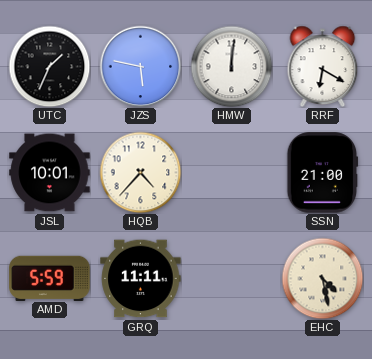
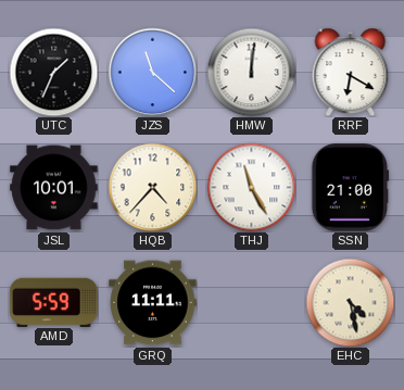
JZS: 5:47 -> 11:22
THJ: none -> 11:25
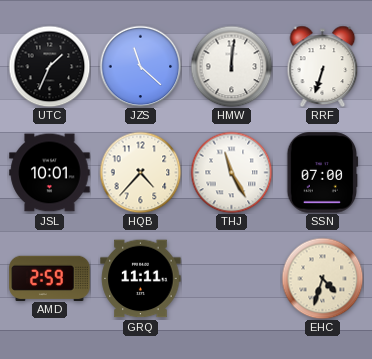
RRF: 6:20 -> 6:33
SSN: 21:00 -> 07:00
AMD: 5:59 -> 2:59
EHC: 4:28 -> 4:33
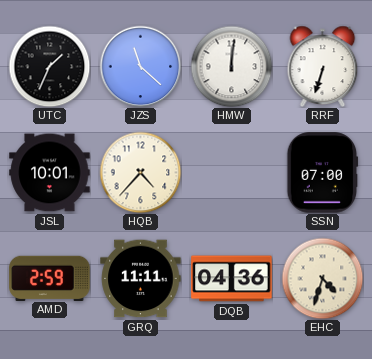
THJ: 11:25 -> none
DQB: none -> 04:36
